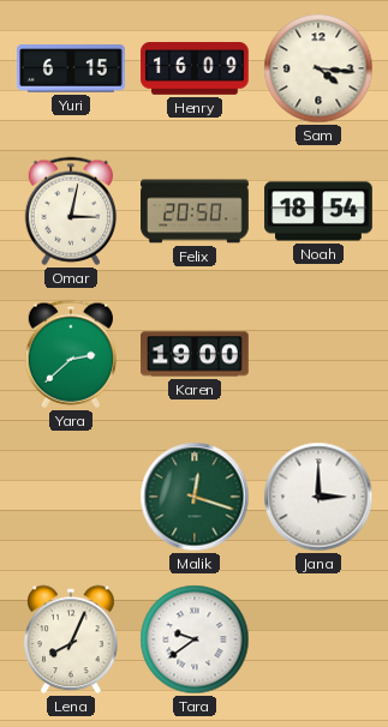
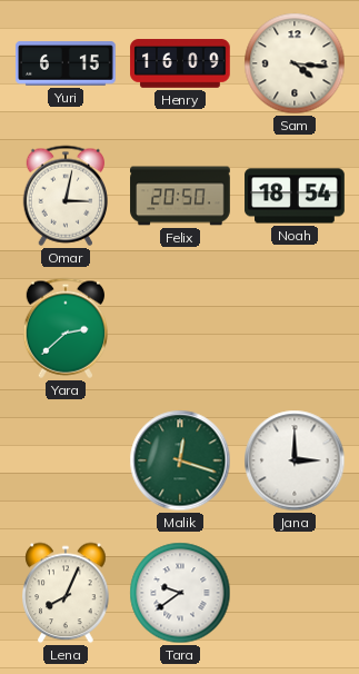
Karen: 19:00 -> none
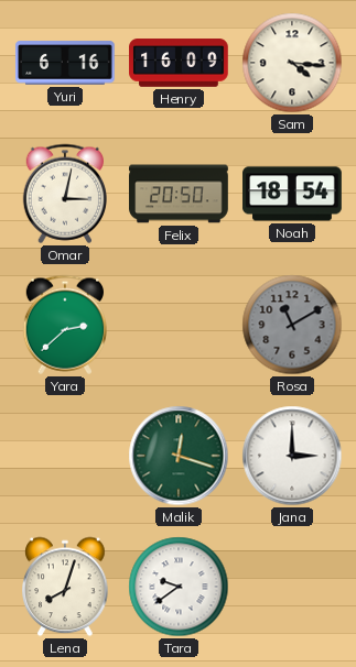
Yuri: 6:15 -> 6:16
Rosa: none -> 11:10
Lena: 8:04 -> 8:03
